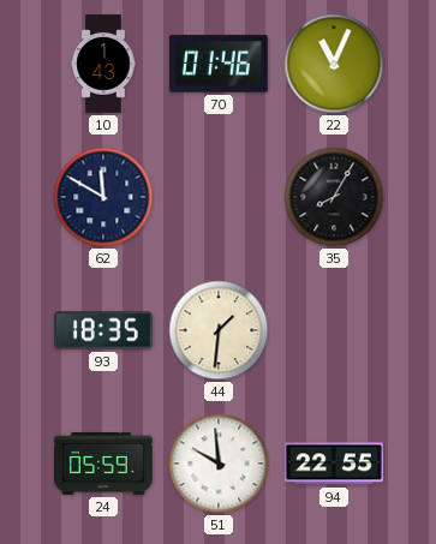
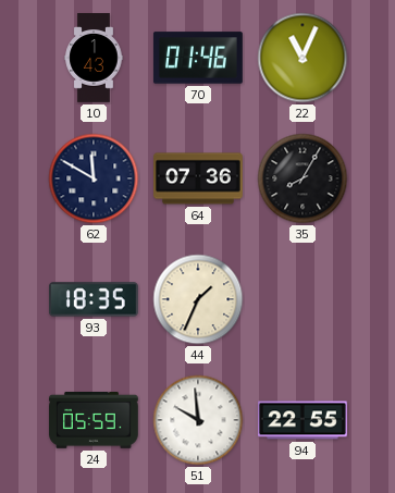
64: none -> 07:36
44: 1:31 -> 1:34
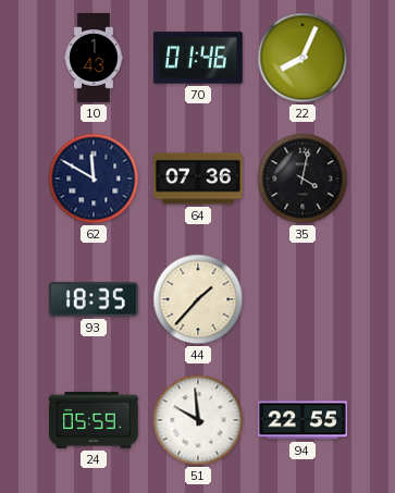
22: 11:04 -> 8:04
35: 8:05 -> 4:02
44: 1:34 -> 1:37
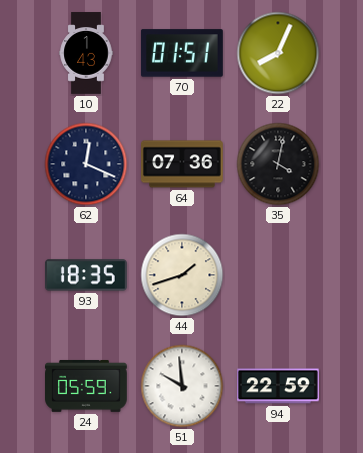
70: 01:46 -> 01:51
62: 11:50 -> 12:19
44: 1:37 -> 1:42
94: 22:55 -> 22:59
